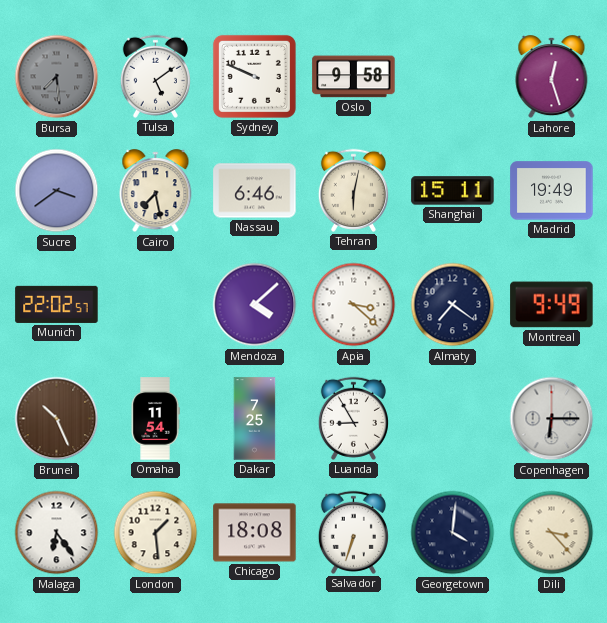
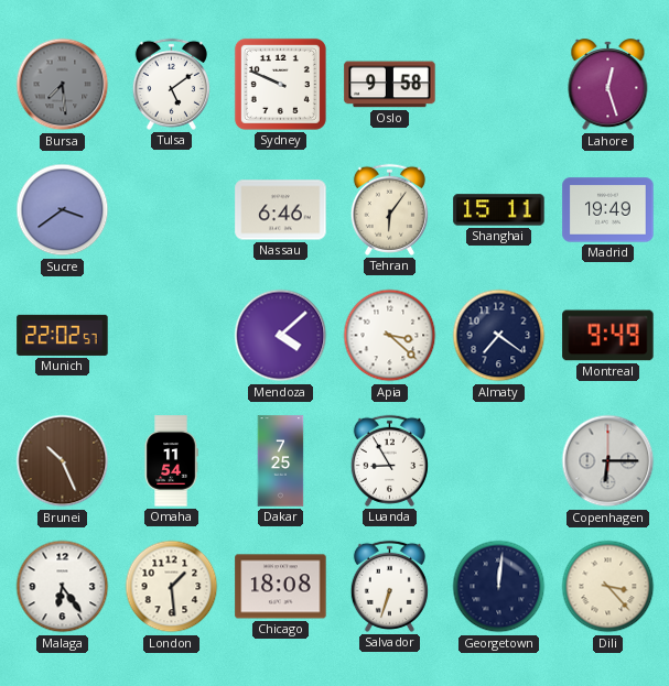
Cairo: 7:28 -> none
Tehran: 6:02 -> 6:06
Georgetown: 4:01 -> 12:01
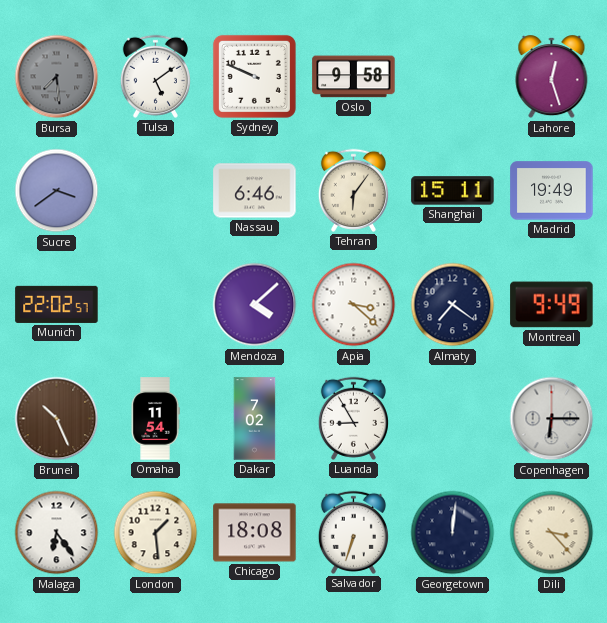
Dakar: 7:25 -> 7:02
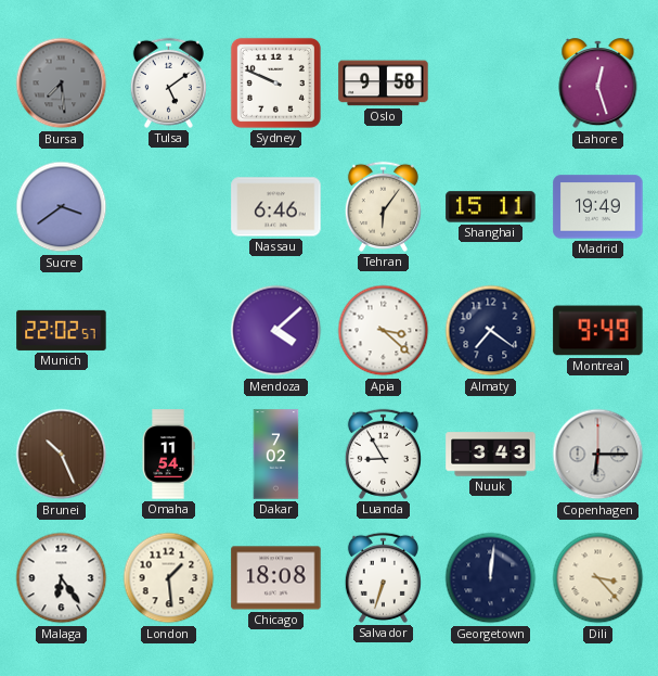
Nuuk: none -> 3:43
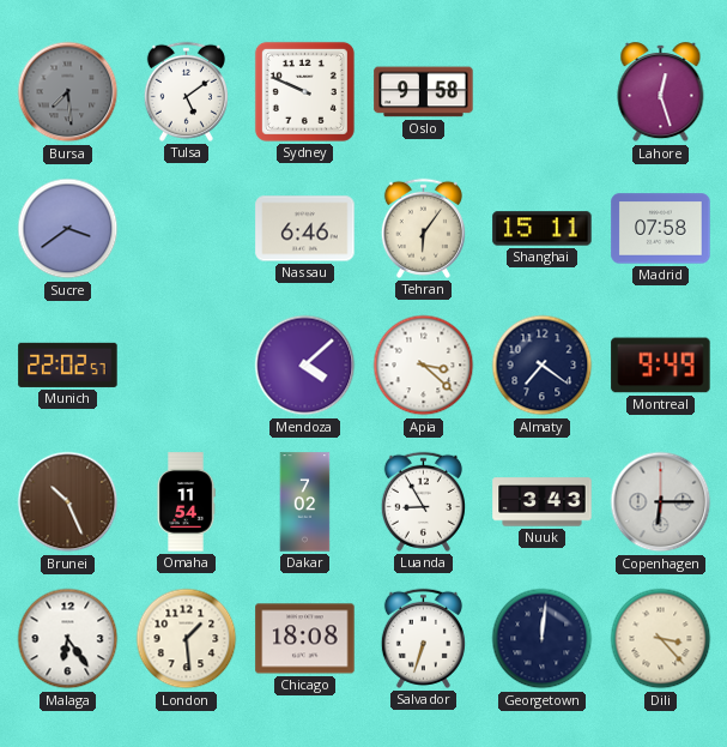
Madrid: 19:49 -> 07:58
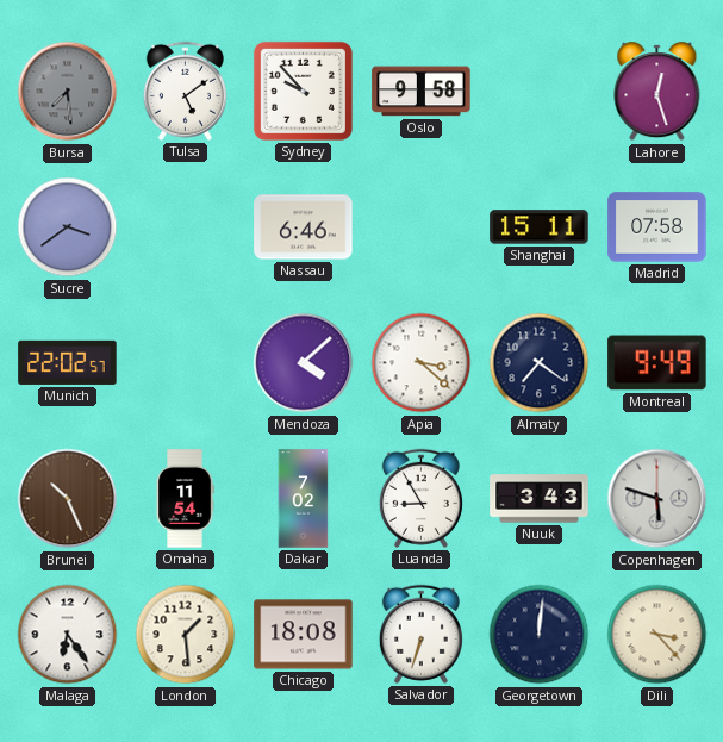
Sydney: 9:49 -> 9:53
Tehran: 6:06 -> none
Copenhagen: 6:15 -> 5:48
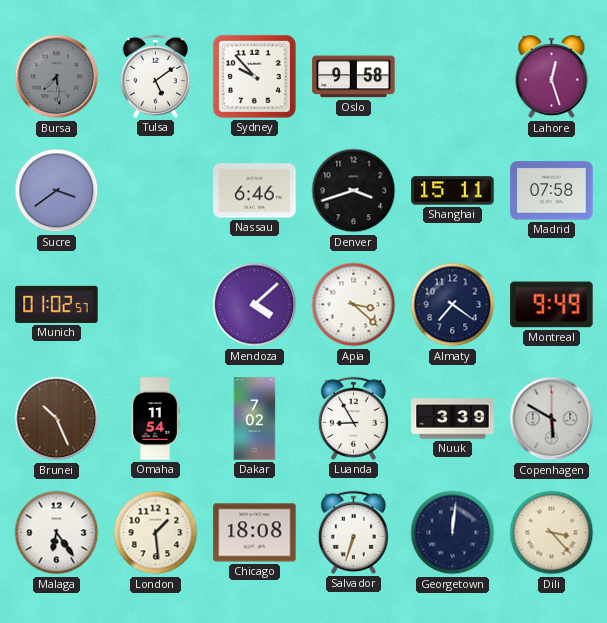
Denver: none -> 3:42
Munich: 22:02 -> 01:02
Nuuk: 3:43 -> 3:39
Copenhagen: 5:48 -> 5:50
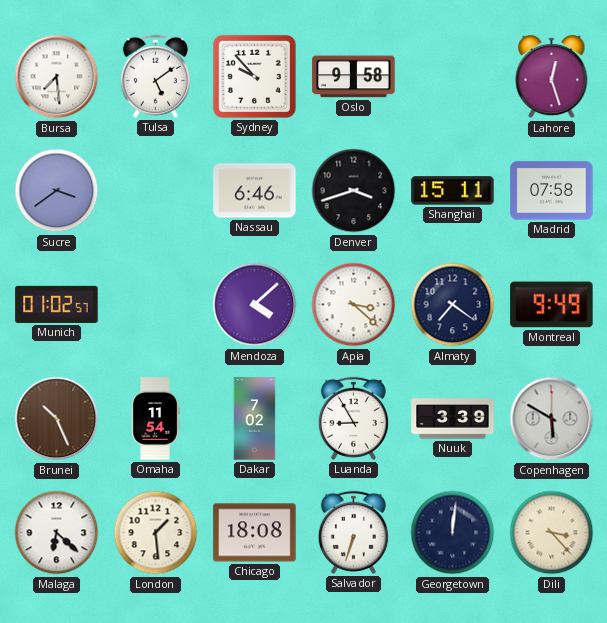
Bursa dial: grey -> white
Malaga: 6:24 -> 6:22
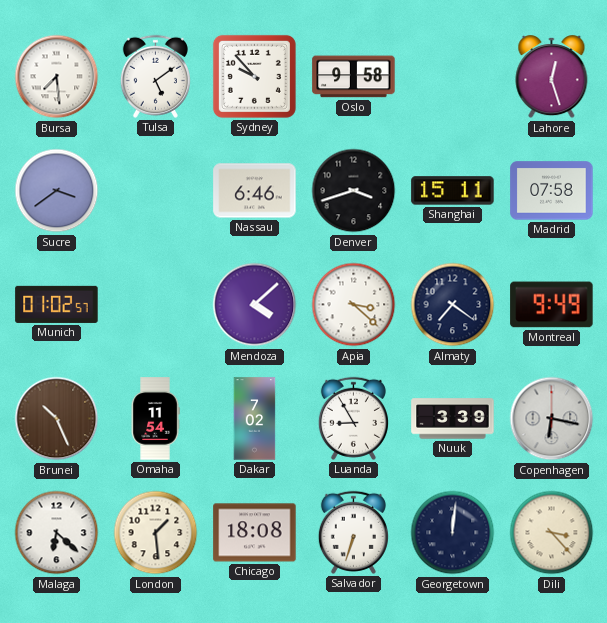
Copenhagen: 5:50 -> 6:17
